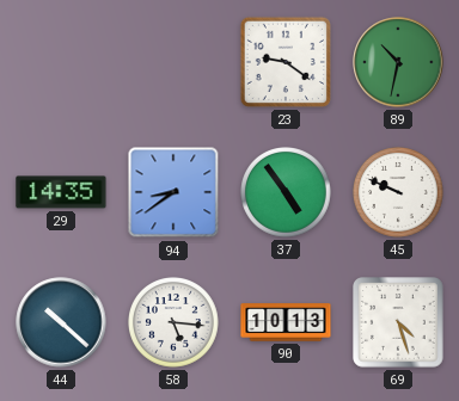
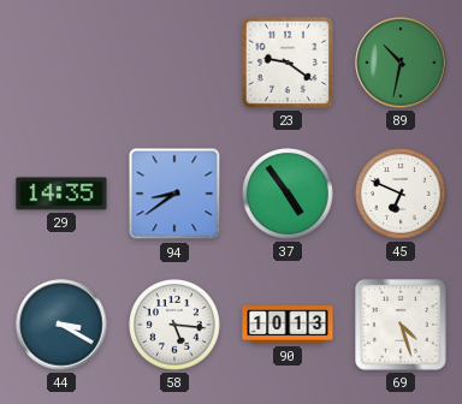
45: 9:49 -> 6:49
44: 10:22 -> 3:20
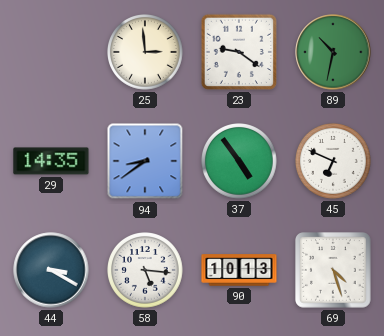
25: none -> 2:59
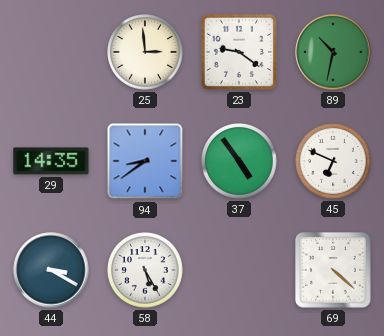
58: 5:16 -> 5:25
90: 10:13 -> none
69: 4:27 -> 4:22
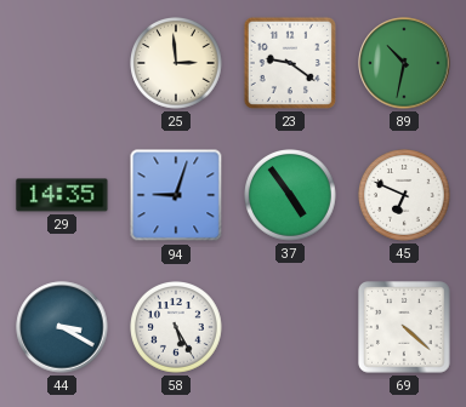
94: 8:39 -> 9:03
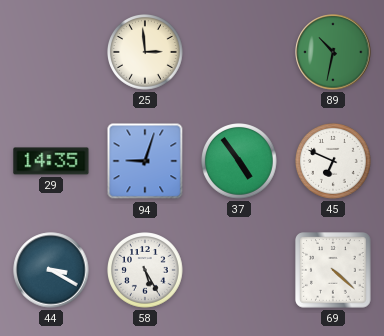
23: 9:21 -> none
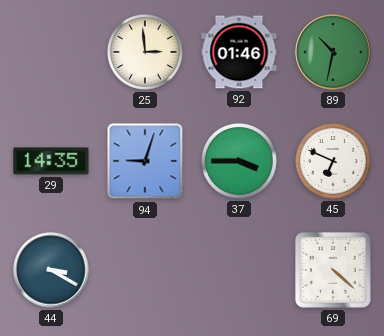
92: none -> 01:46
37: 4:54 -> 3:45
58: 5:25 -> none
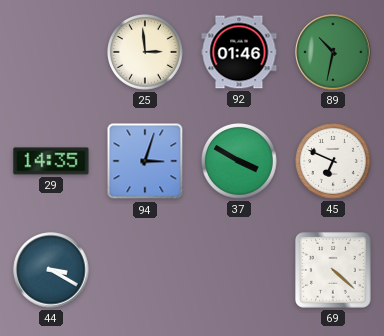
94: 9:03 -> 3:03
37: 3:45 -> 3:50
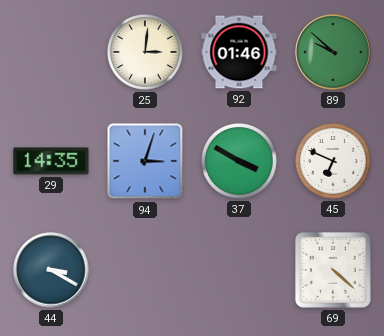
25: 2:59 -> 3:01
89: 10:32 -> 9:52
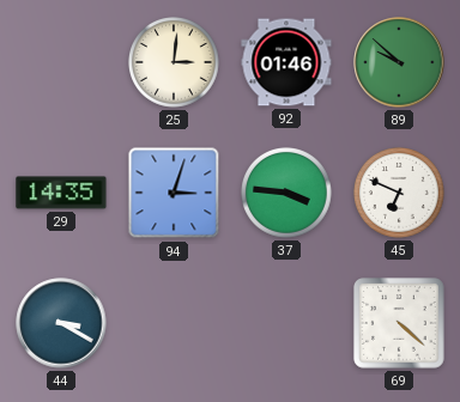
37: 3:50 -> 3:46
